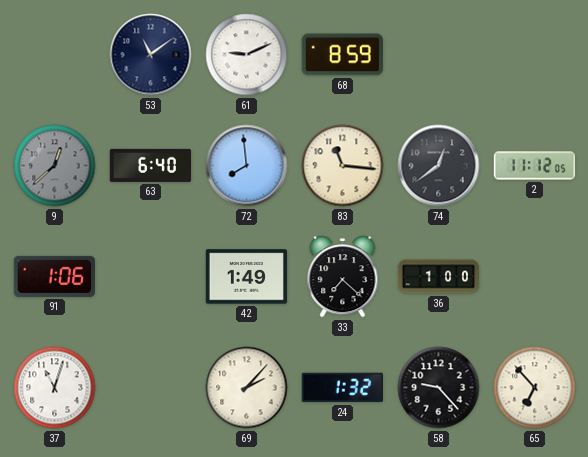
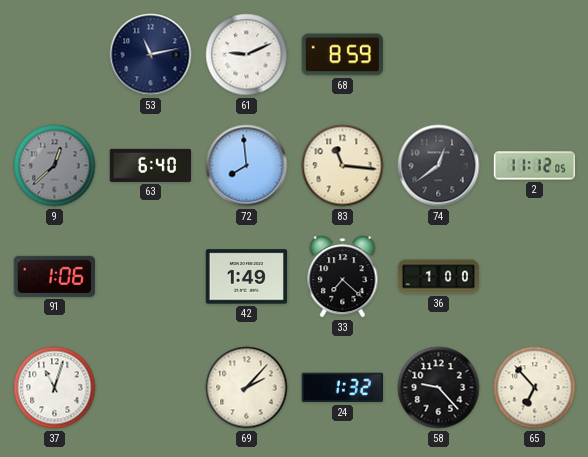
53: 11:09 -> 11:13
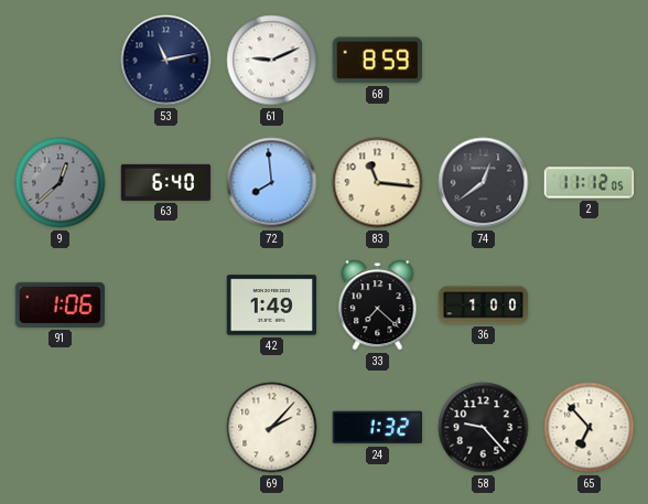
37: 11:03 -> none
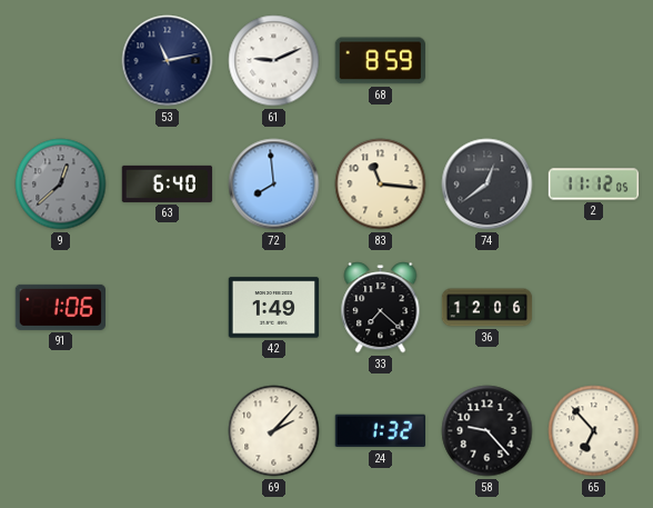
36: 1:00 -> 12:06
